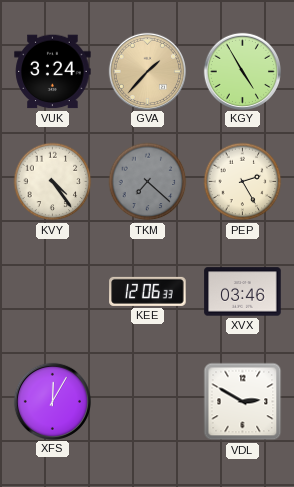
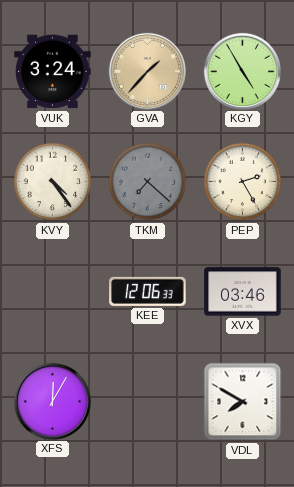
VDL: 2:50 -> 7:50
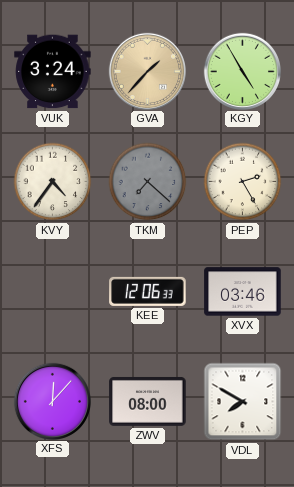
KVY: 4:24 -> 4:36
XFS: 12:05 -> 12:07
ZWV: none -> 08:00
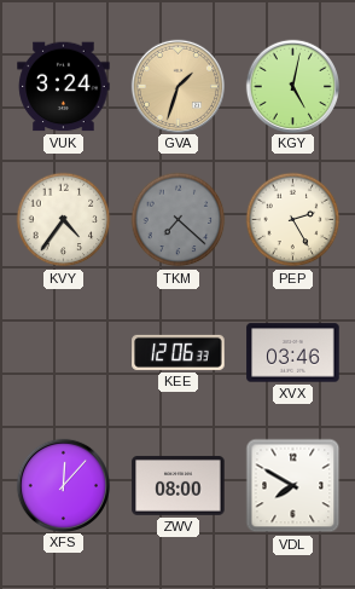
GVA: 1:37 -> 1:33
KGY: 4:55 -> 5:02
